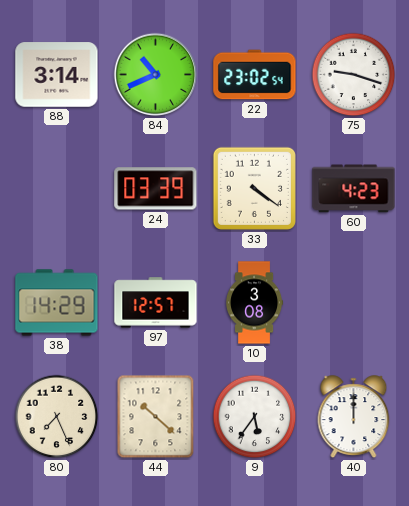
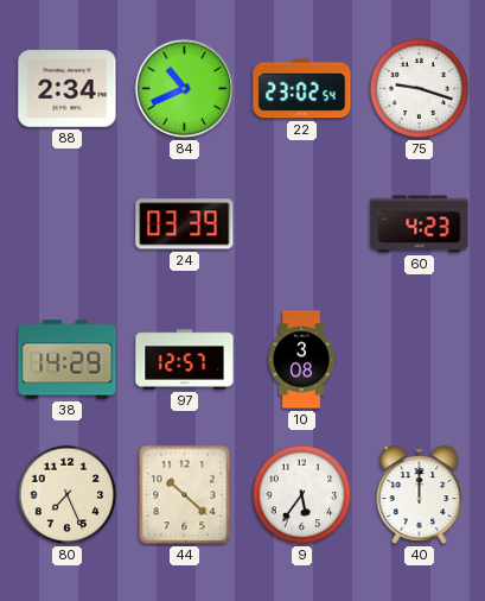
88: 3:14 -> 2:34
33: 4:21 -> none
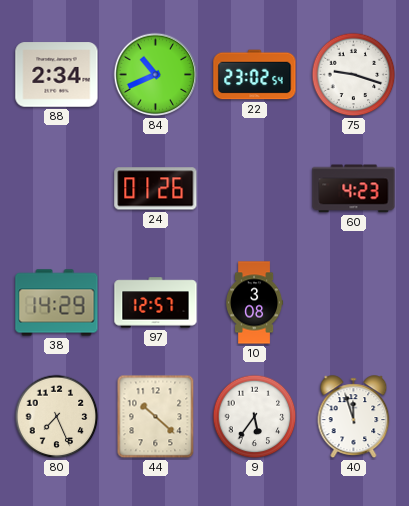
24: 03:39 -> 01:26
40: 12:00 -> 11:57
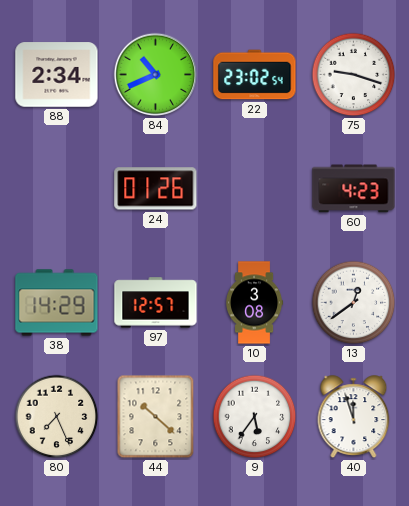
13: none -> 12:39
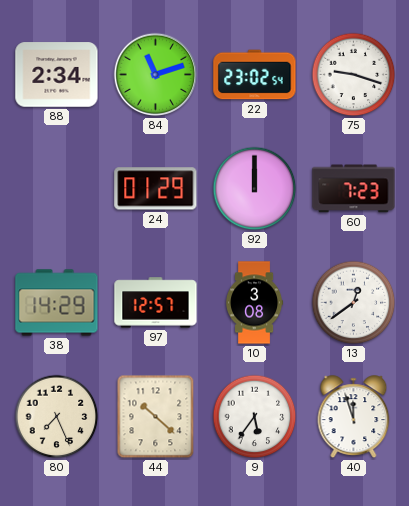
84: 10:41 -> 11:12
24: 01:26 -> 01:29
92: none -> 12:00
60: 4:23 -> 7:23
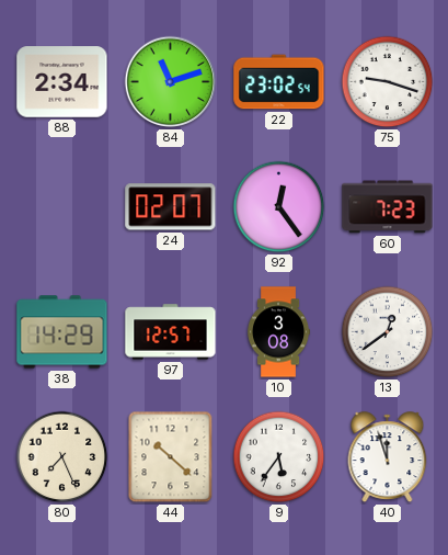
24: 01:29 -> 02:07
92: 12:00 -> 12:24
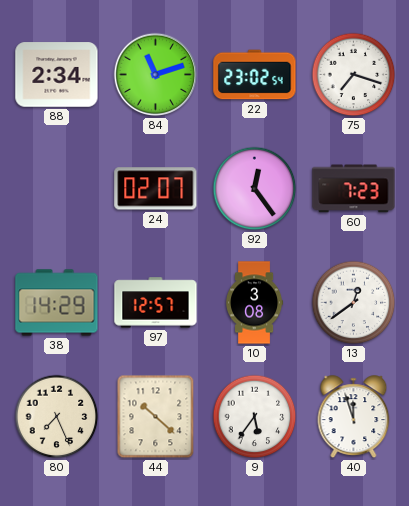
75: 9:18 -> 7:18
